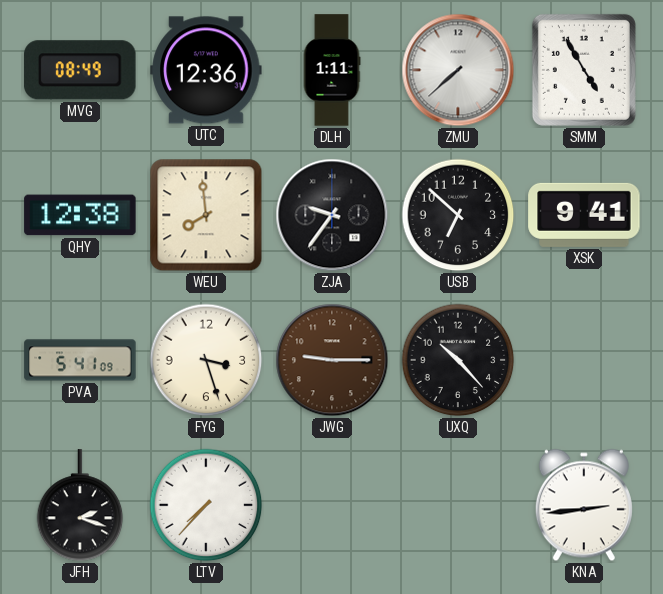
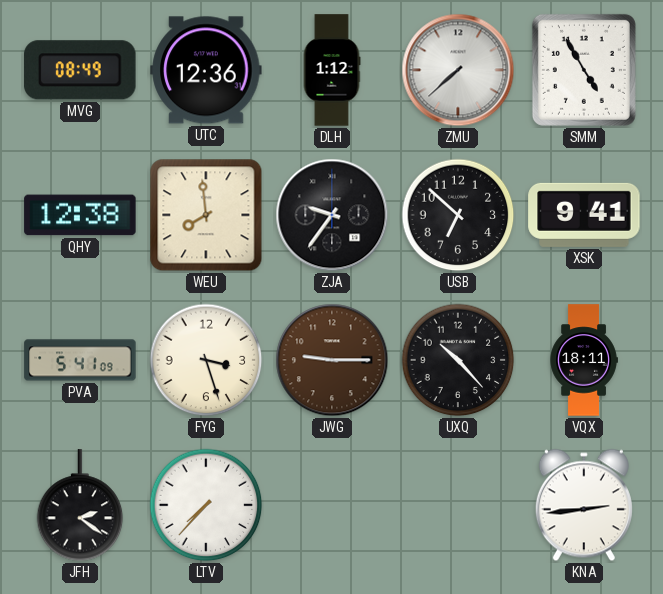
DLH: 1:11 -> 1:12
VQX: none -> 18:11
JFH: 2:18 -> 2:21
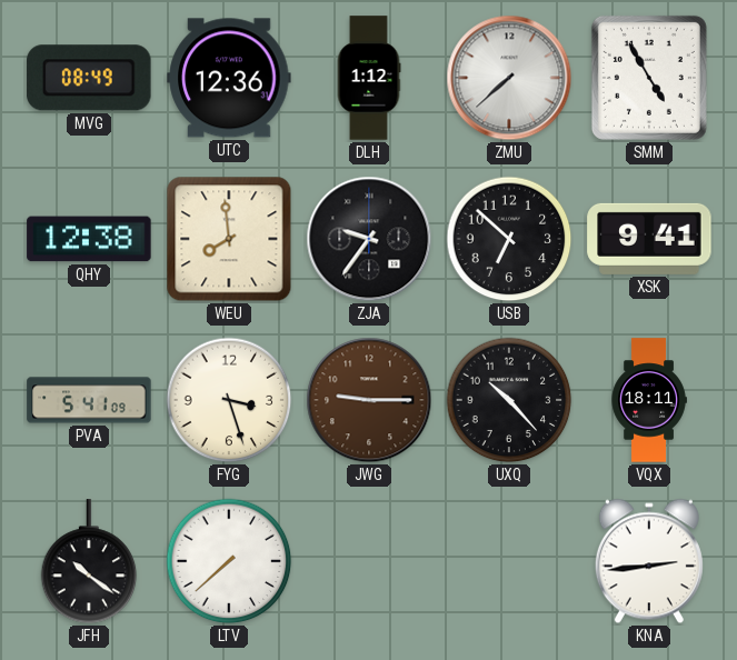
JFH: 2:21 -> 10:21
LTV: 7:37 -> 7:38
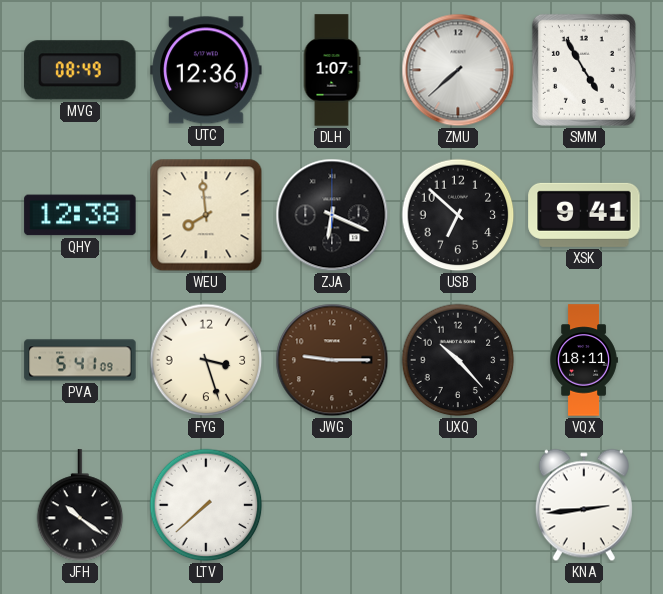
DLH: 1:12 -> 1:07
ZJA: 9:36 -> 6:19
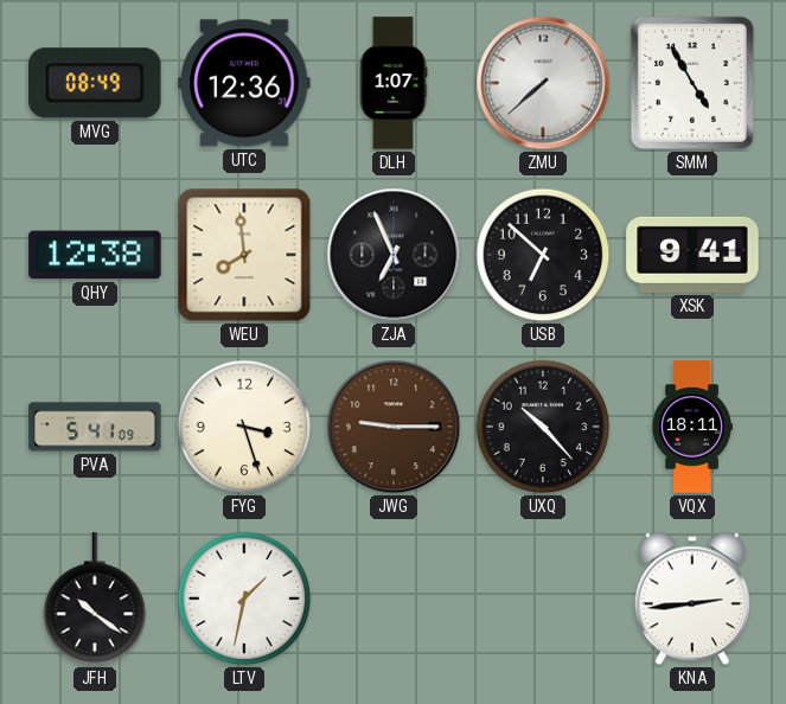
ZJA: 6:19 -> 6:56
LTV: 7:38 -> 1:32
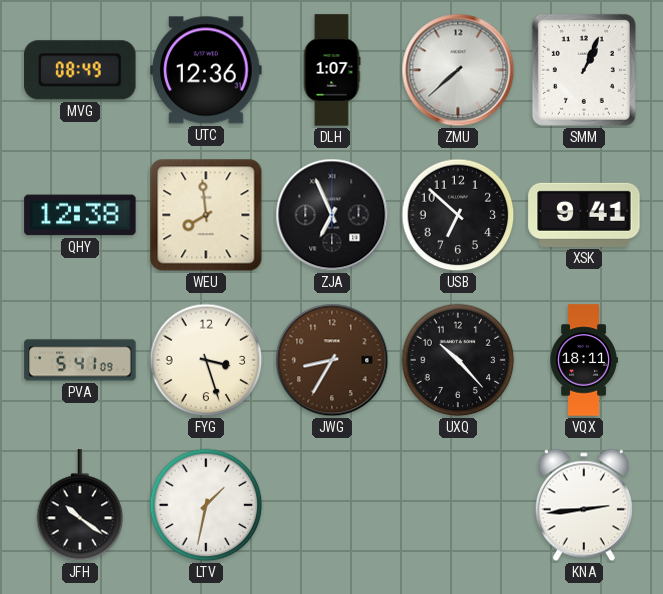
SMM: 4:55 -> 1:04
JWG: 9:15 -> 8:35
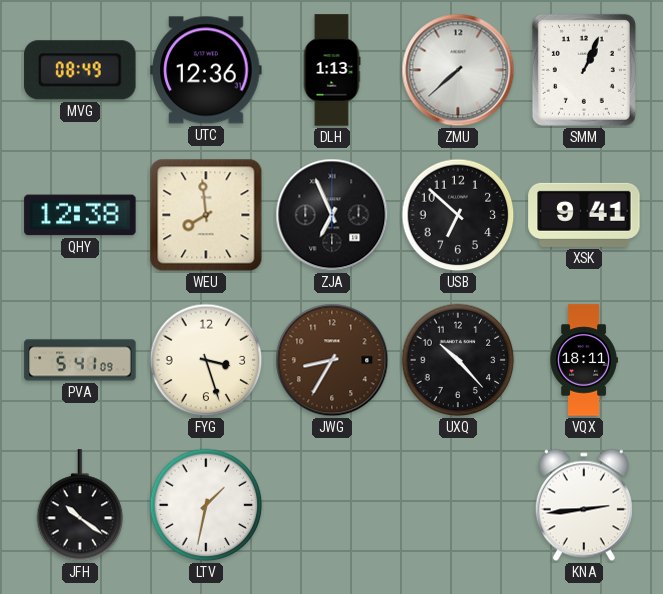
DLH: 1:07 -> 1:13
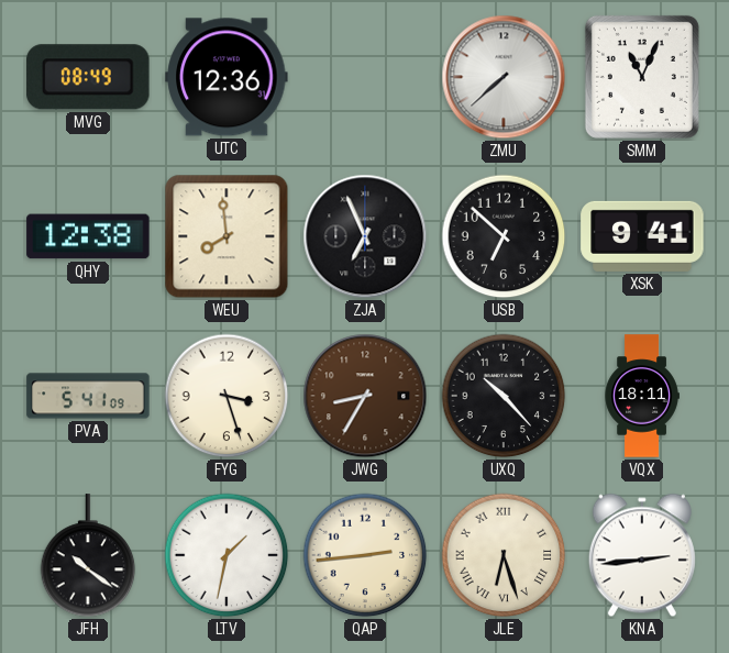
DLH: 1:13 -> none
SMM: 1:04 -> 11:04
QAP: none -> 2:44
JLE: none -> 6:27
